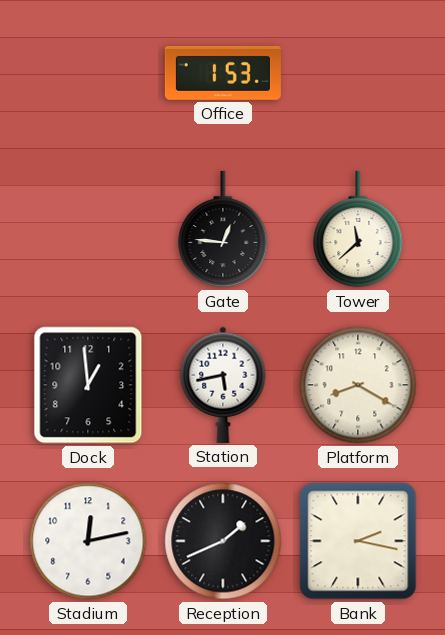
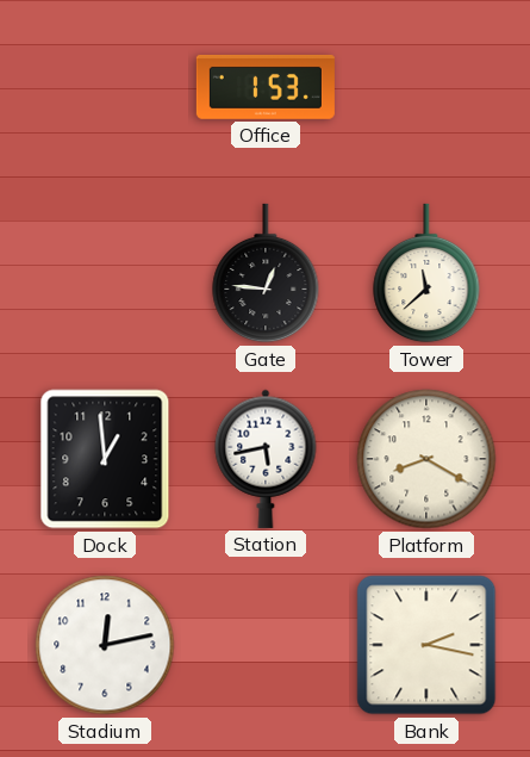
Reception: 1:41 -> none
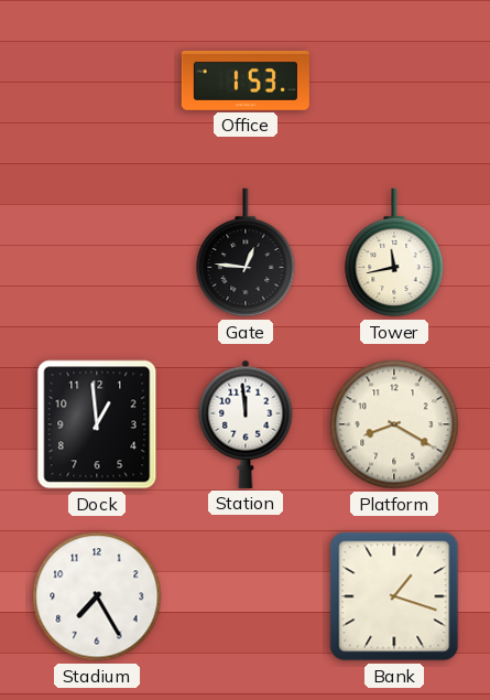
Tower: 11:38 -> 11:43
Station: 5:43 -> 11:59
Stadium: 12:13 -> 7:25
Bank: 2:17 -> 1:18
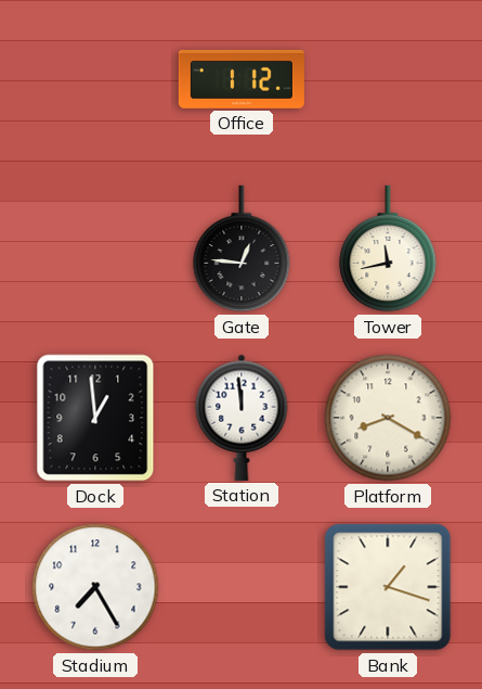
Office: 1:53 -> 1:12
